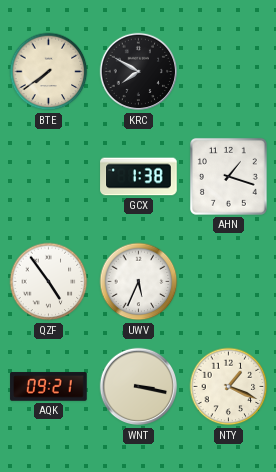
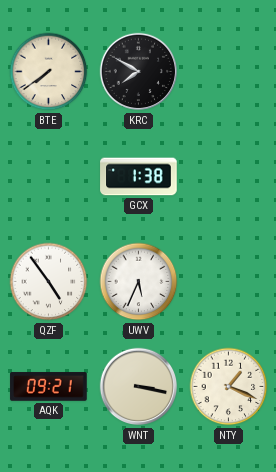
AHN: 1:18 -> none
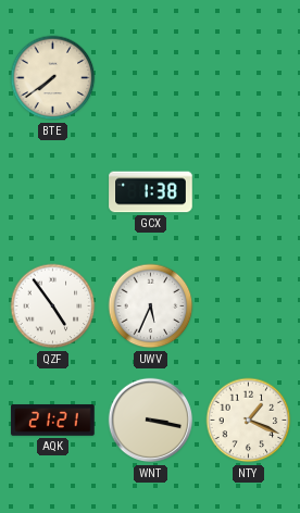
KRC: 7:50 -> none
AQK: 09:21 -> 21:21
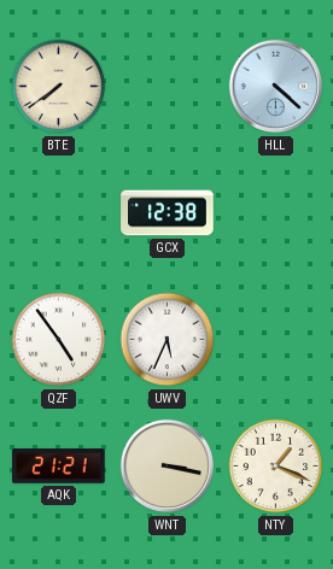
HLL: none -> 4:22
GCX: 1:38 -> 12:38
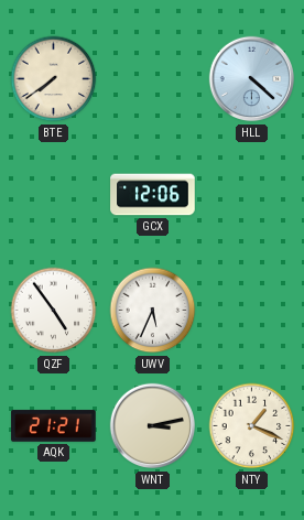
GCX: 12:38 -> 12:06
WNT: 3:17 -> 3:13
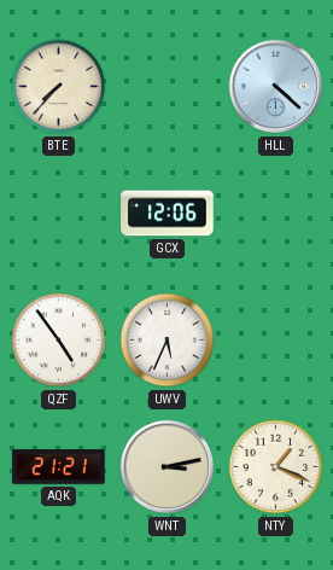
BTE: 7:39 -> 7:37
